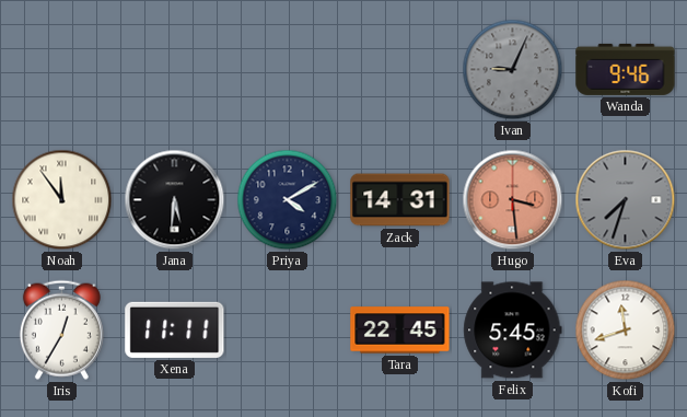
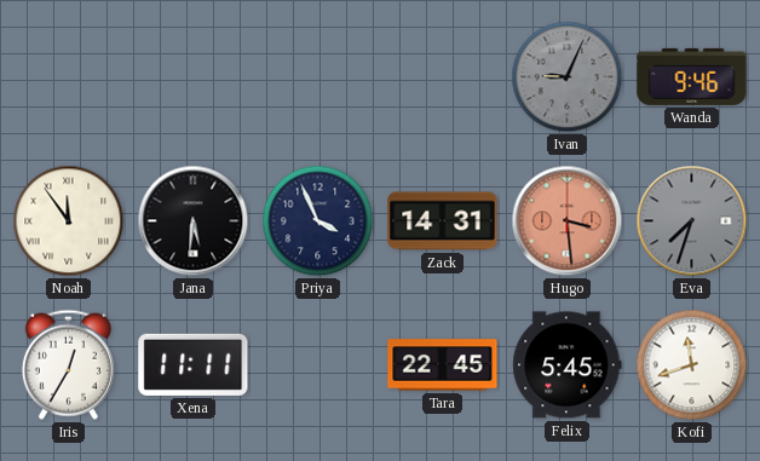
Priya: 4:10 -> 3:56
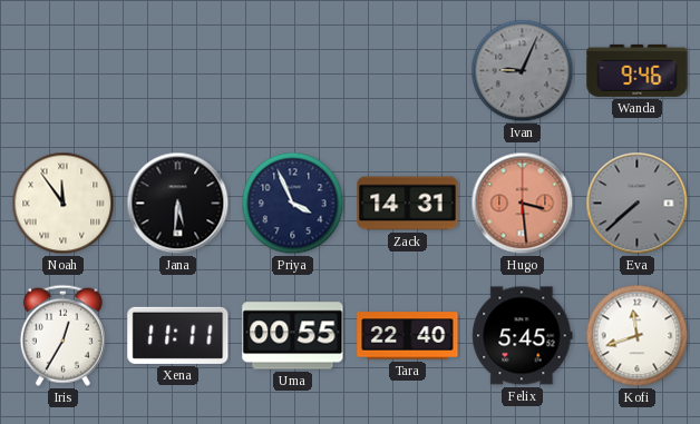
Eva: 7:33 -> 7:38
Uma: none -> 00:55
Tara: 22:45 -> 22:40
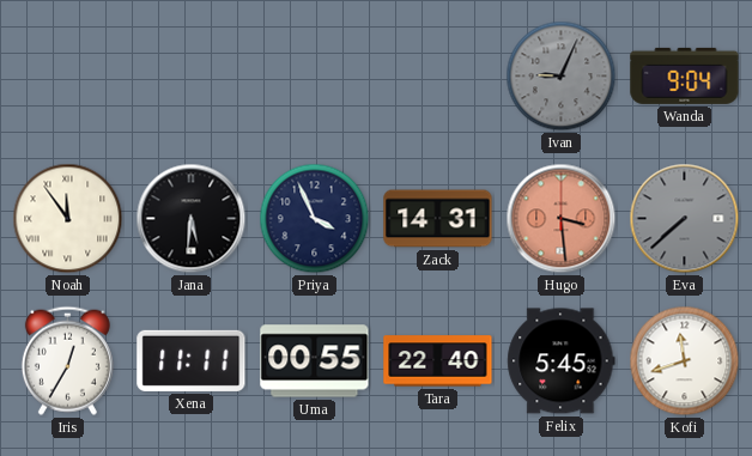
Wanda: 9:46 -> 9:04
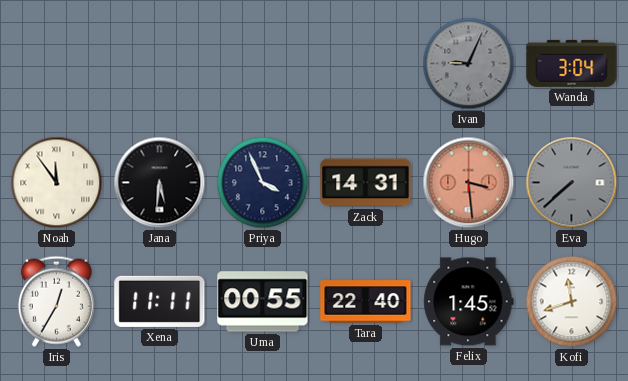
Wanda: 9:04 -> 3:04
Felix: 5:45 -> 1:45
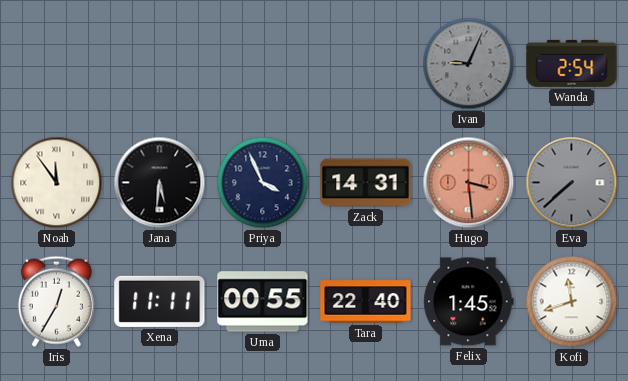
Wanda: 3:04 -> 2:54
